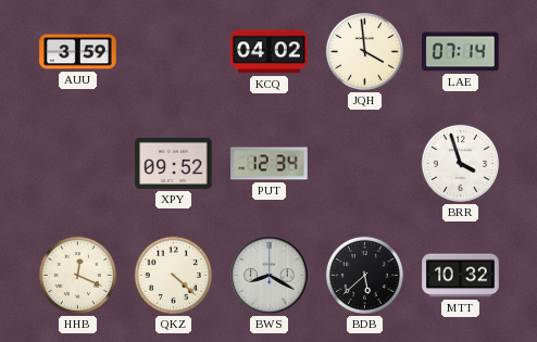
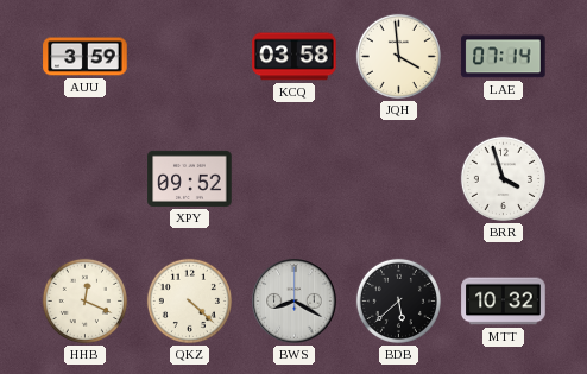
KCQ: 04:02 -> 03:58
PUT: 12:34 -> none
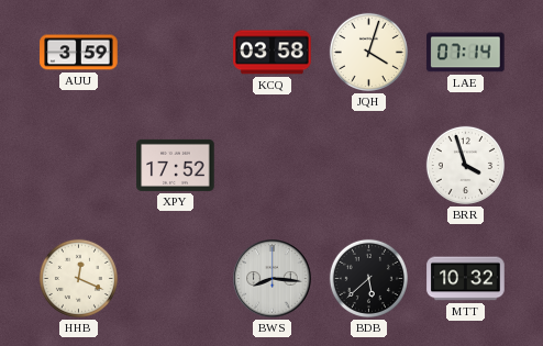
JQH: 3:59 -> 4:03
XPY: 09:52 -> 17:52
QKZ: 4:22 -> none
BWS: 8:20 -> 8:16
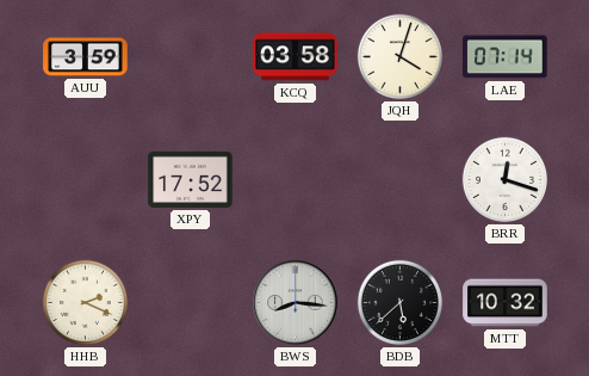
BRR: 3:57 -> 12:18
HHB: 12:19 -> 2:19
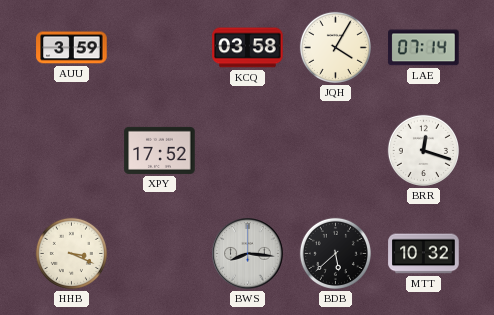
JQH: 4:03 -> 4:05
HHB: 2:19 -> 3:19
